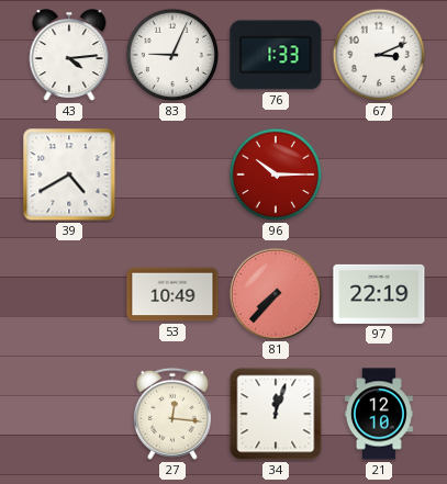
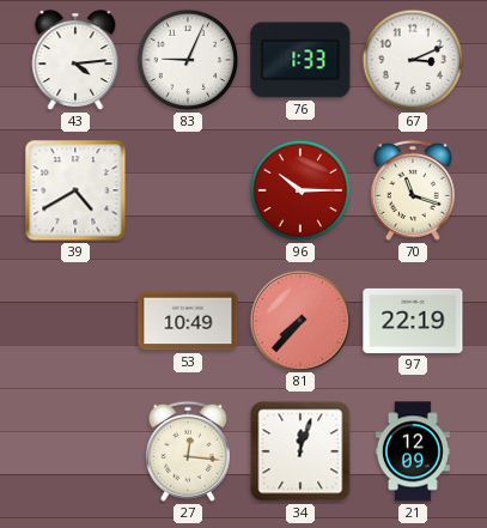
70: none -> 11:18
21: 12:10 -> 12:09
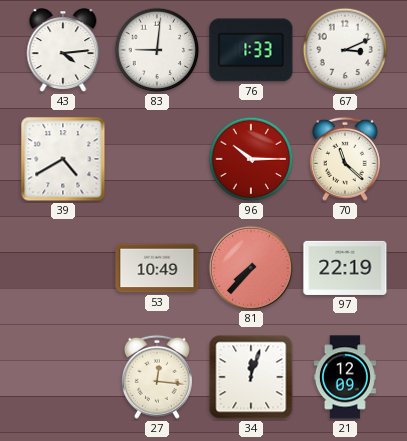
83: 9:04 -> 9:01
70: 11:18 -> 11:22
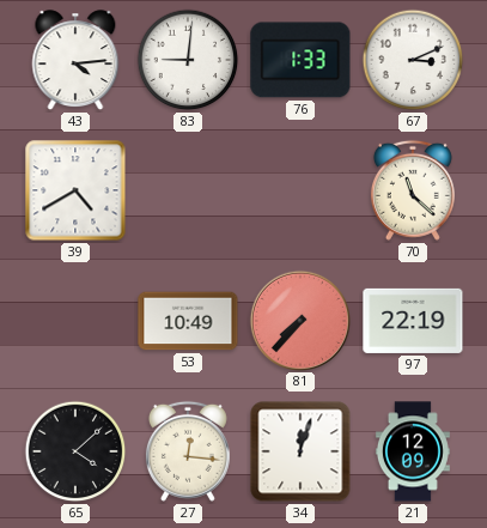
96: 10:15 -> none
65: none -> 4:08
